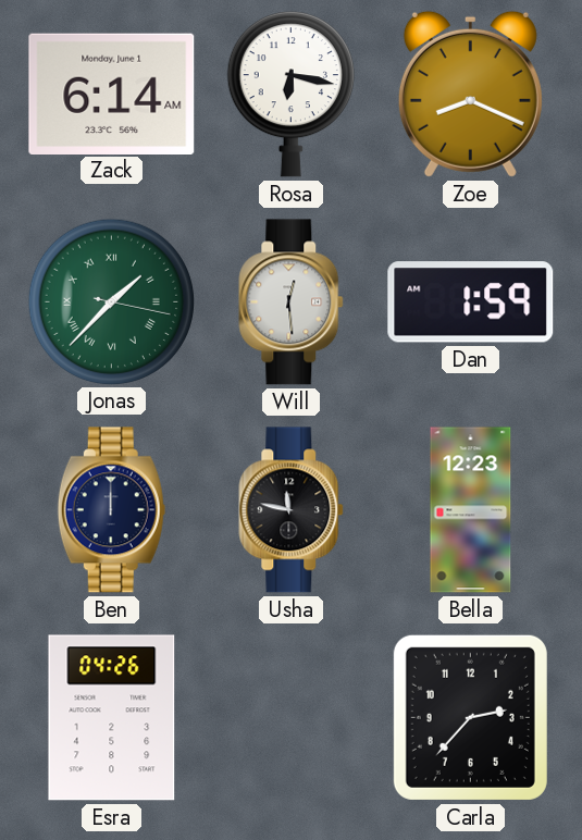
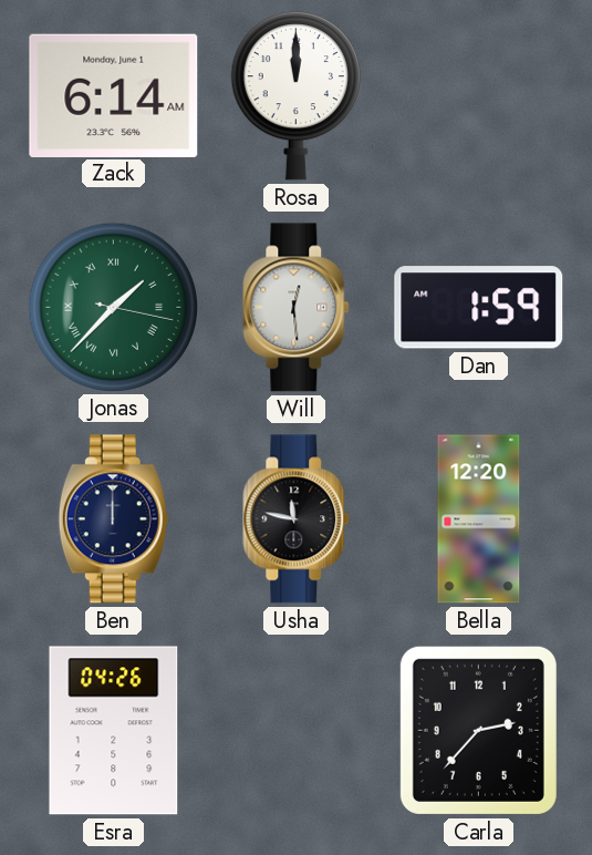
Rosa: 6:17 -> 12:00
Zoe: 8:19 -> none
Bella: 12:23 -> 12:20
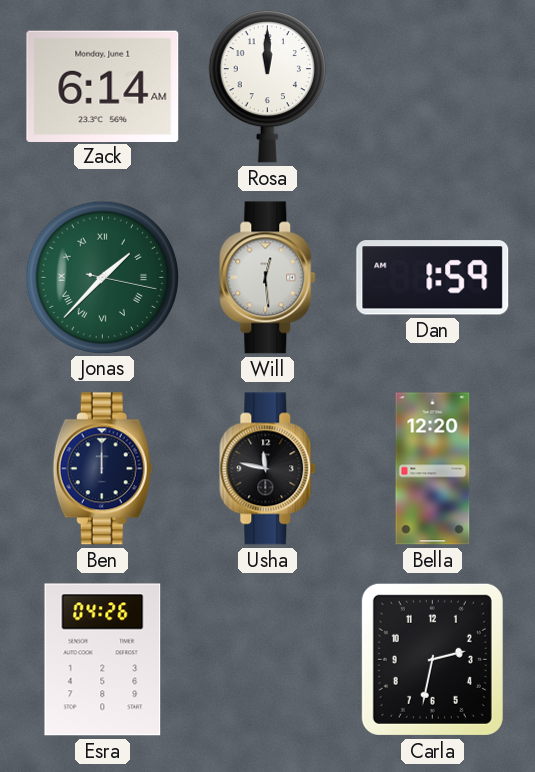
Carla: 2:37 -> 2:32
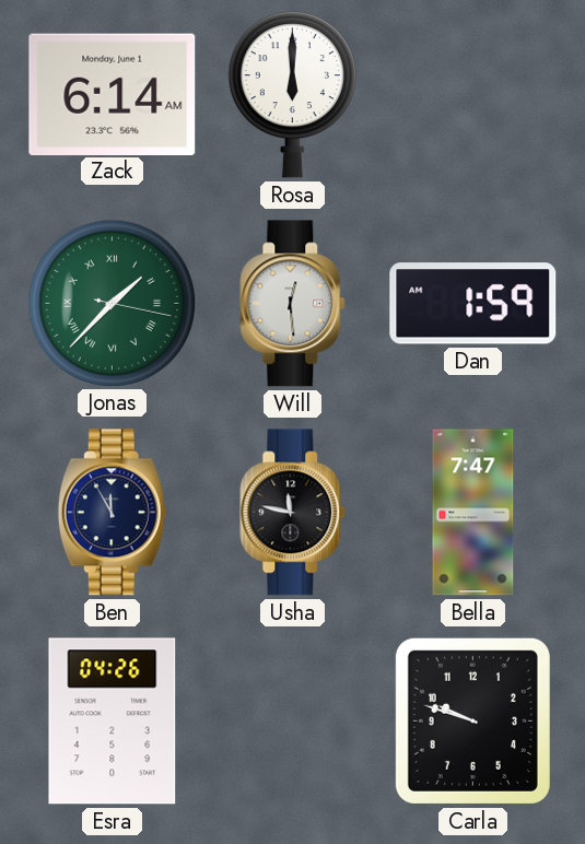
Rosa: 12:00 -> 6:00
Ben: 12:00 -> 11:55
Bella: 12:20 -> 7:47
Carla: 2:32 -> 9:48
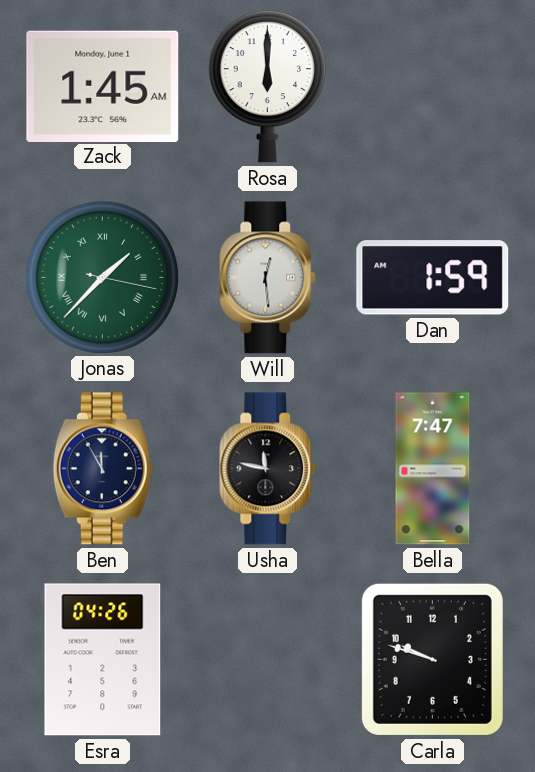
Zack: 6:14 -> 1:45
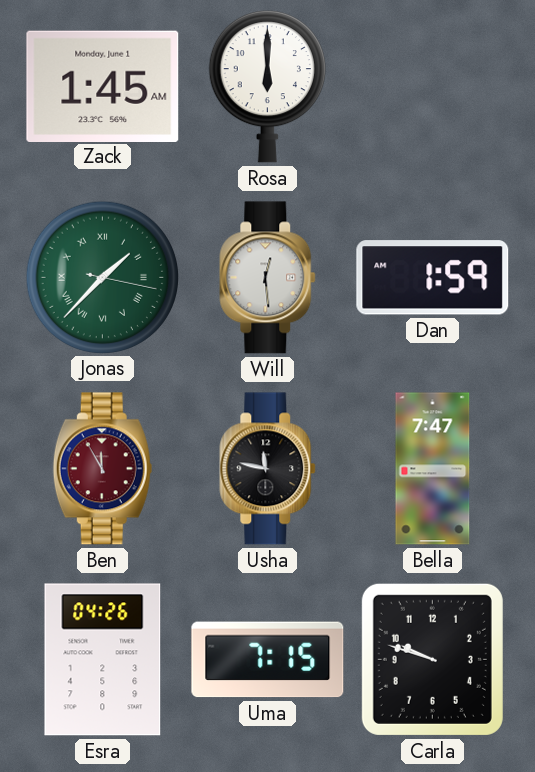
Ben dial: navy -> burgundy
Uma: none -> 7:15
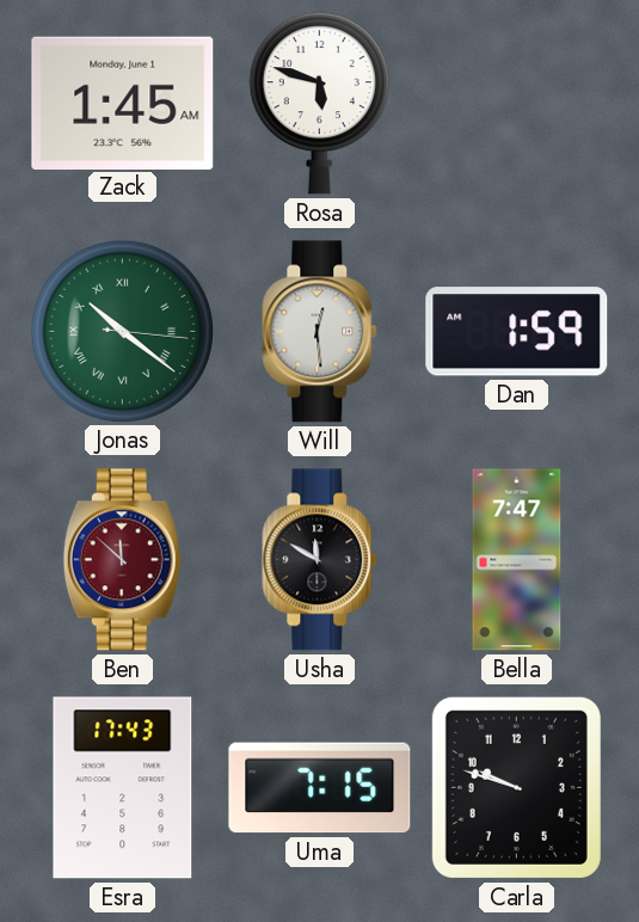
Rosa: 6:00 -> 5:48
Jonas: 1:37 -> 10:21
Ben: 11:55 -> 11:52
Usha: 11:47 -> 11:50
Esra: 04:26 -> 17:43
